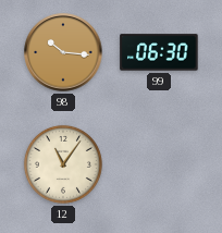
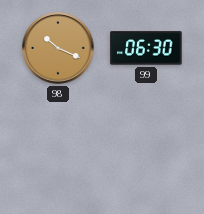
98: 10:16 -> 10:19
12: 11:06 -> none
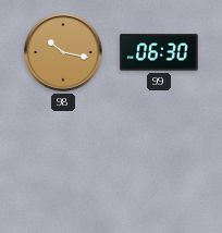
98: 10:19 -> 10:17
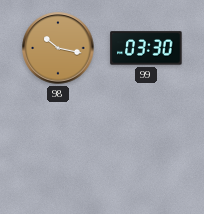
99: 06:30 -> 03:30
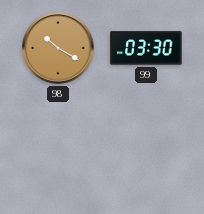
98: 10:17 -> 10:20
